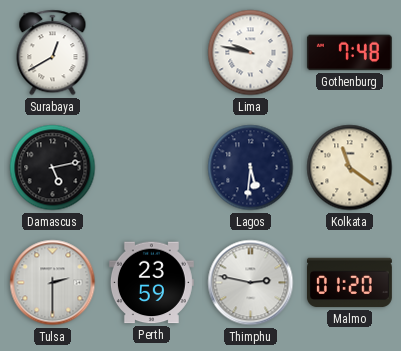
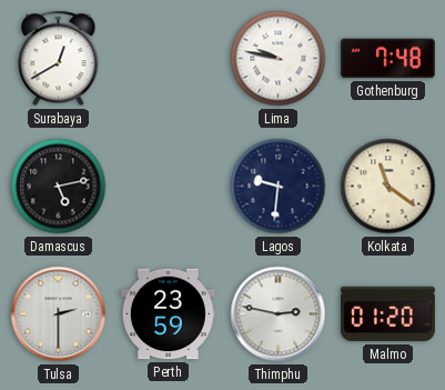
Lagos: 5:31 -> 9:31
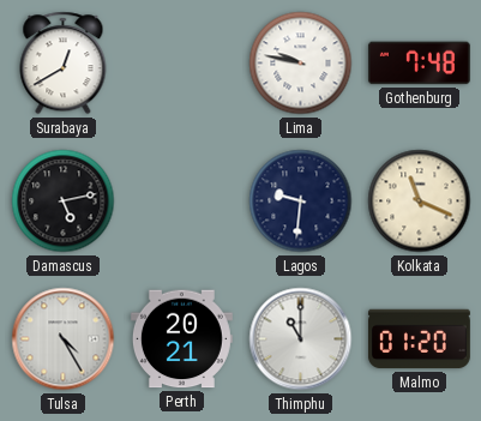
Kolkata: 11:21 -> 11:19
Tulsa: 2:30 -> 4:25
Perth: 23:59 -> 20:21
Thimphu: 2:47 -> 11:00
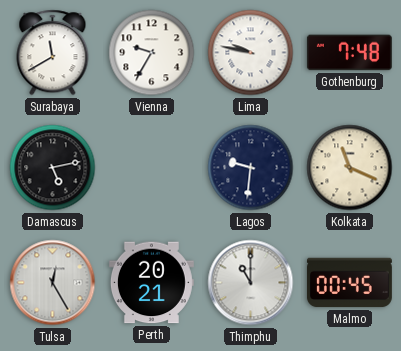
Surabaya: 12:40 -> 11:40
Vienna: none -> 9:35
Tulsa: 4:25 -> 12:25
Malmo: 01:20 -> 00:45
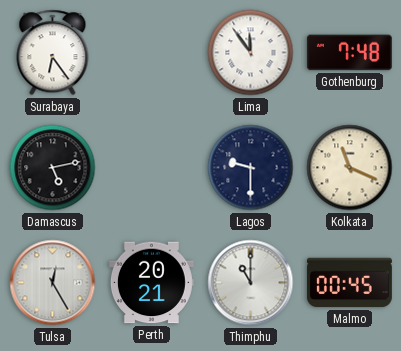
Surabaya: 11:40 -> 6:24
Vienna: 9:35 -> none
Lima: 9:47 -> 11:54
Lagos: 9:31 -> 9:30
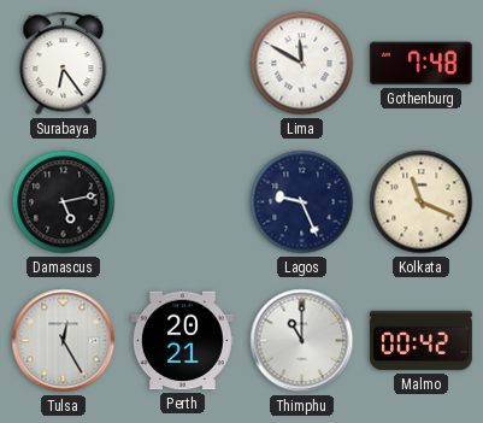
Lima: 11:54 -> 11:50
Lagos: 9:30 -> 9:26
Malmo: 00:45 -> 00:42
